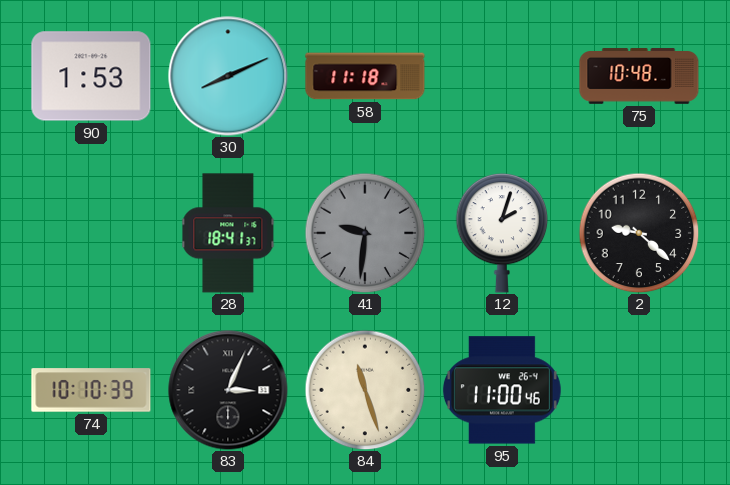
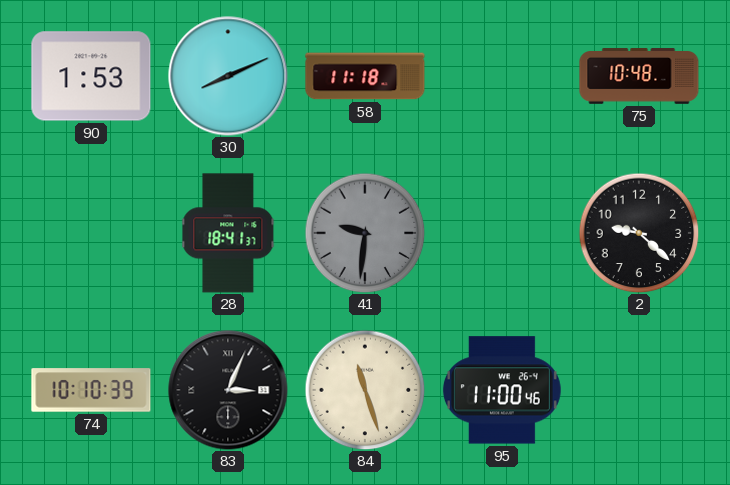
12: 2:03 -> none
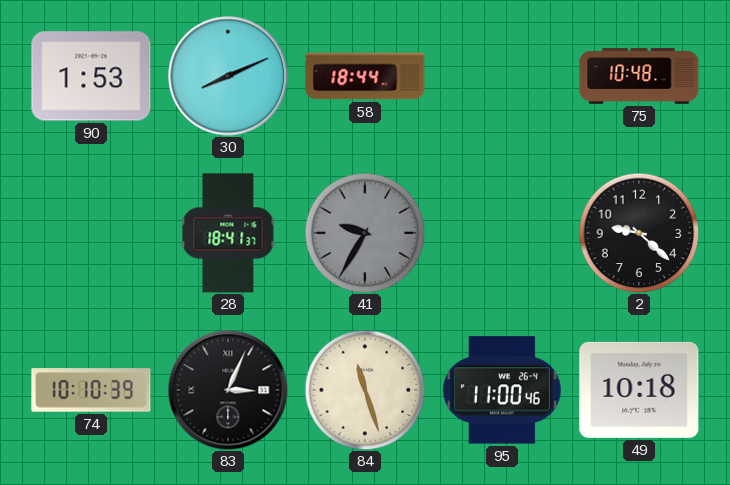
58: 11:18 -> 18:44
41: 9:31 -> 9:35
49: none -> 10:18
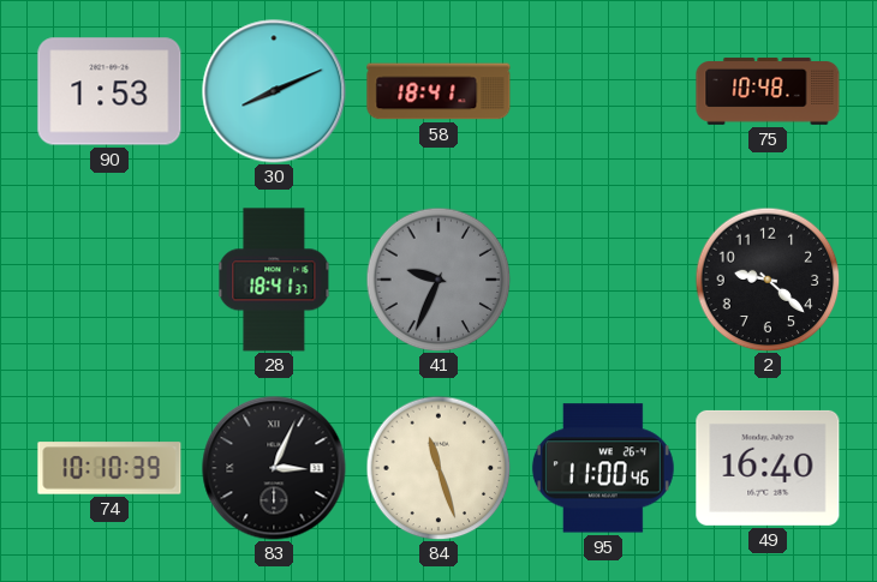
58: 18:44 -> 18:41
41: 9:35 -> 9:34
49: 10:18 -> 16:40
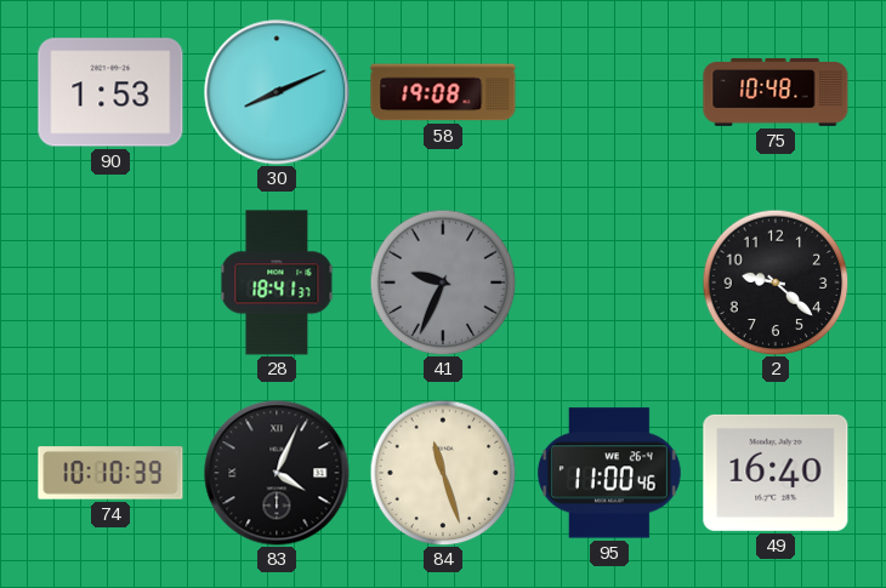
58: 18:41 -> 19:08
83: 3:04 -> 4:04
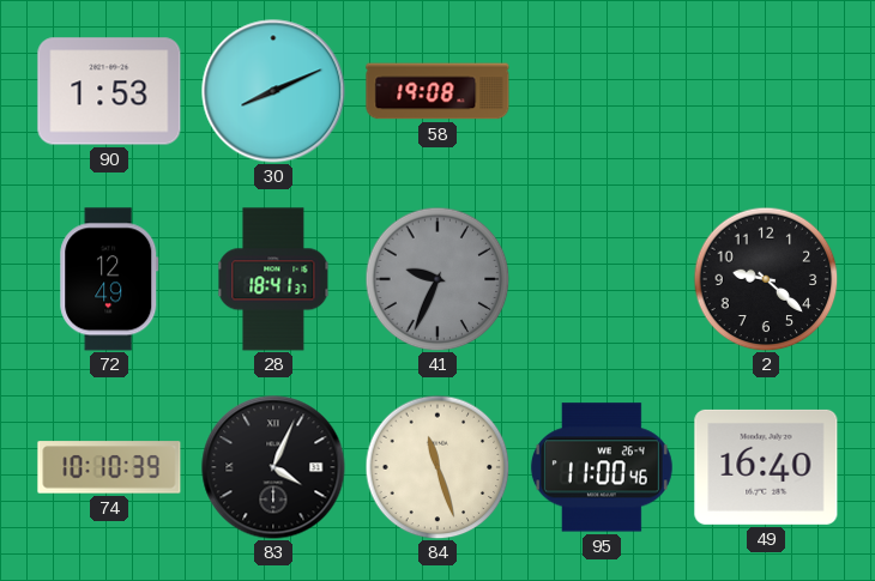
75: 10:48 -> none
72: none -> 12:49
